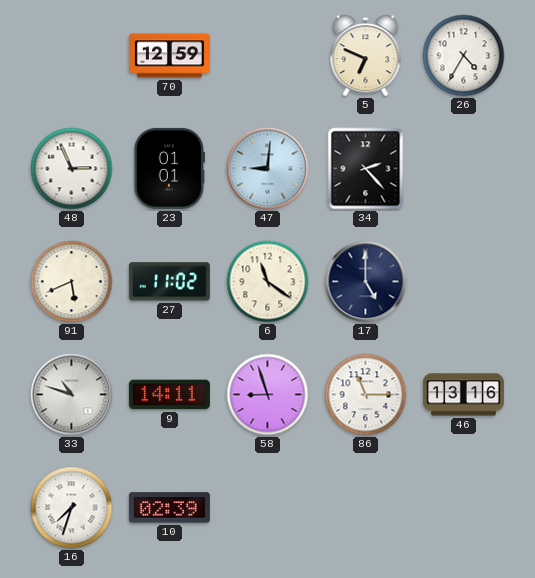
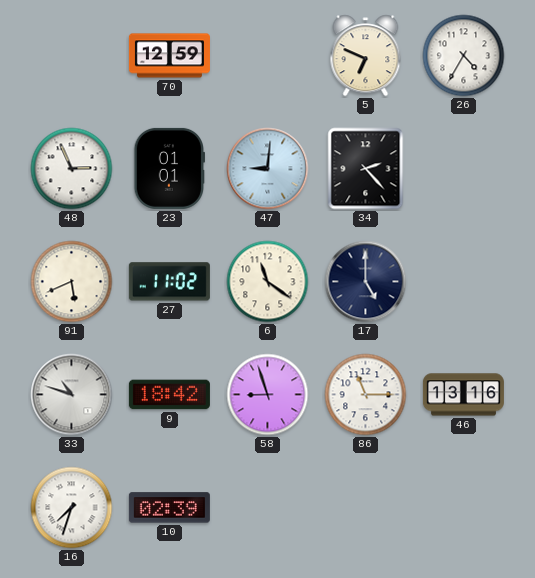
9: 14:11 -> 18:42
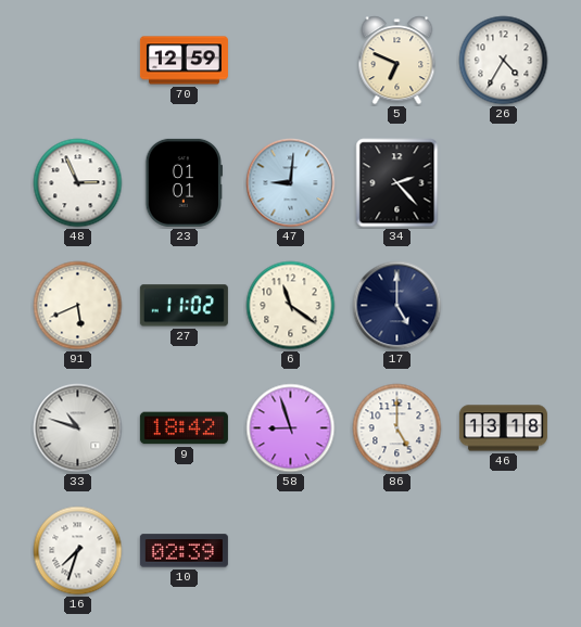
86: 11:15 -> 5:00
46: 13:16 -> 13:18
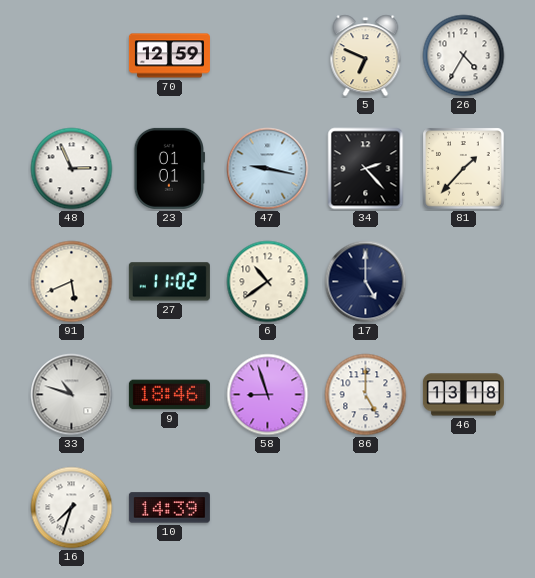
47: 9:01 -> 9:17
81: none -> 1:37
6: 11:21 -> 10:39
9: 18:42 -> 18:46
10: 02:39 -> 14:39
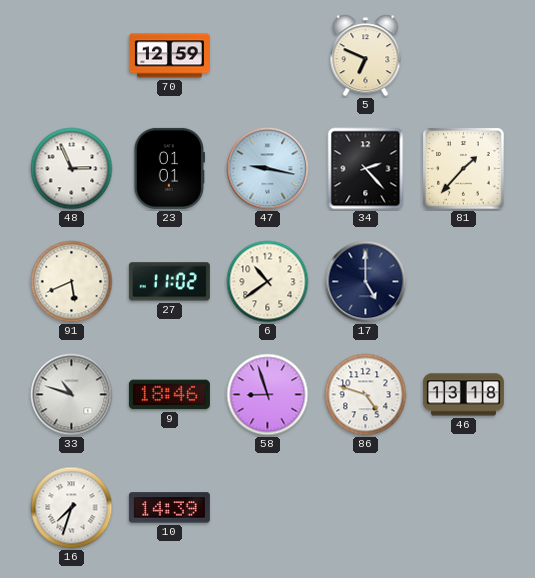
26: 4:35 -> none
86: 5:00 -> 4:48
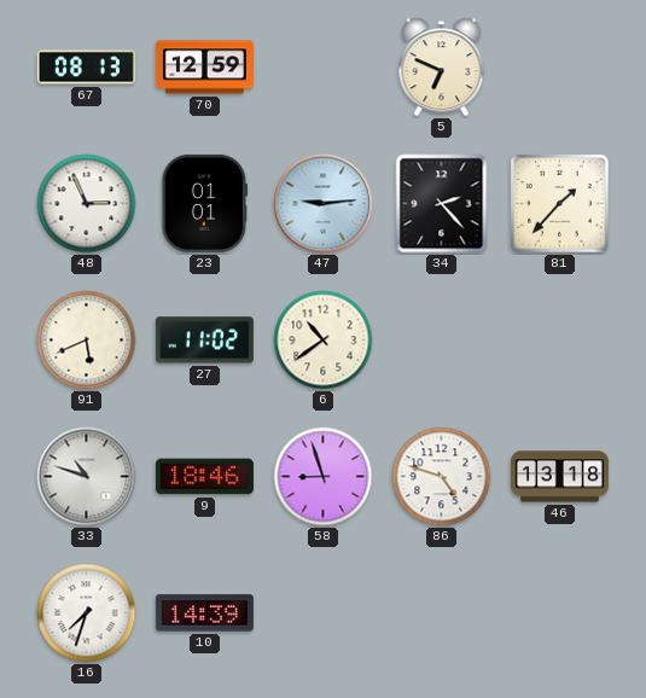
67: none -> 08:13
47: 9:17 -> 9:14
17: 5:00 -> none
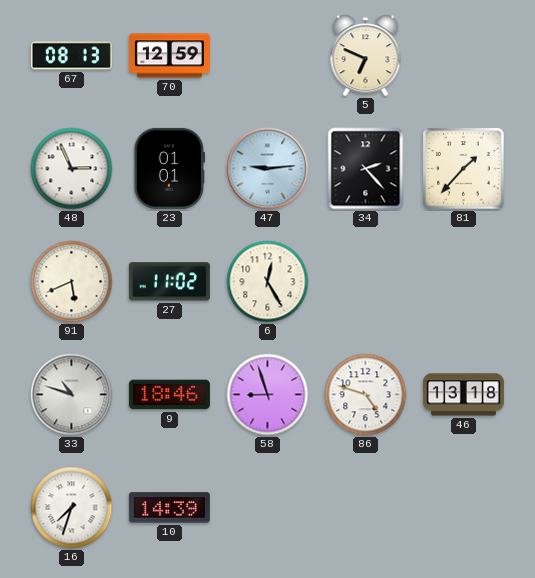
6: 10:39 -> 12:25
